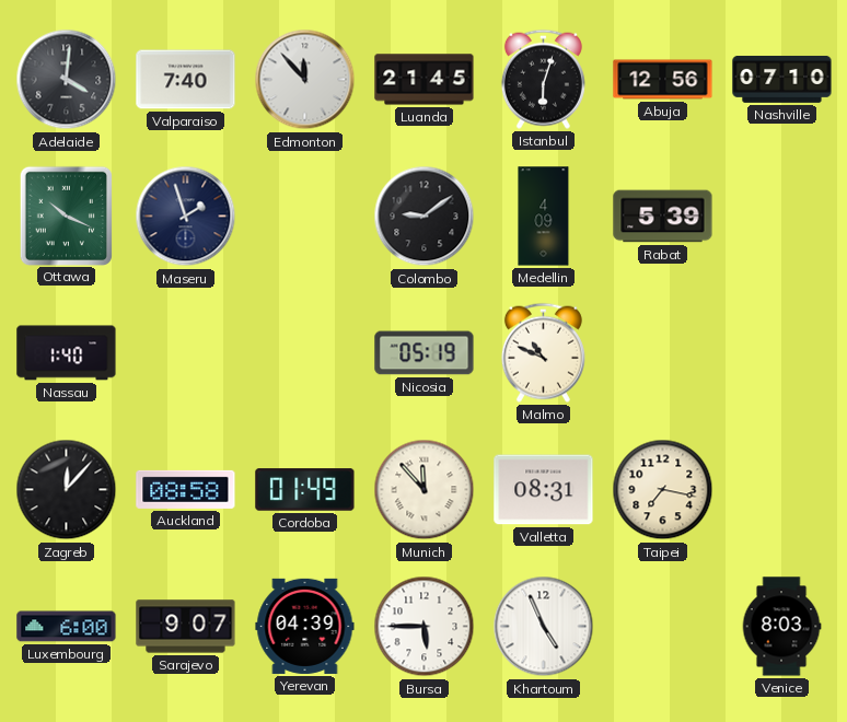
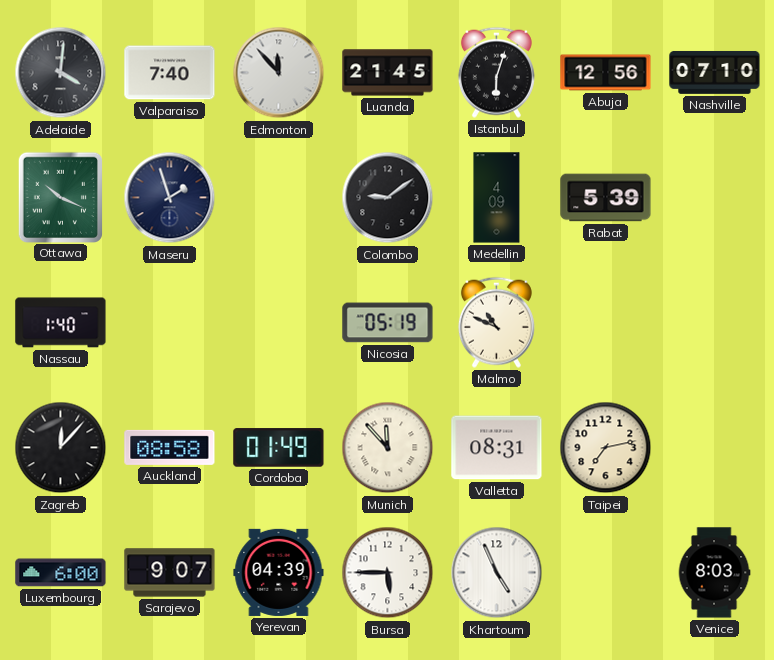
Taipei: 7:17 -> 7:13
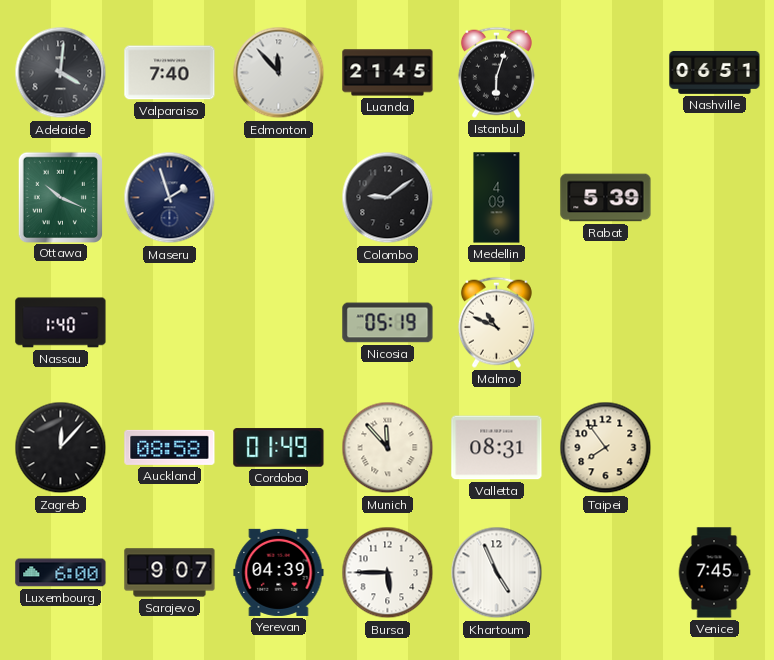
Abuja: 12:56 -> none
Nashville: 07:10 -> 06:51
Taipei: 7:13 -> 7:54
Venice: 8:03 -> 7:45
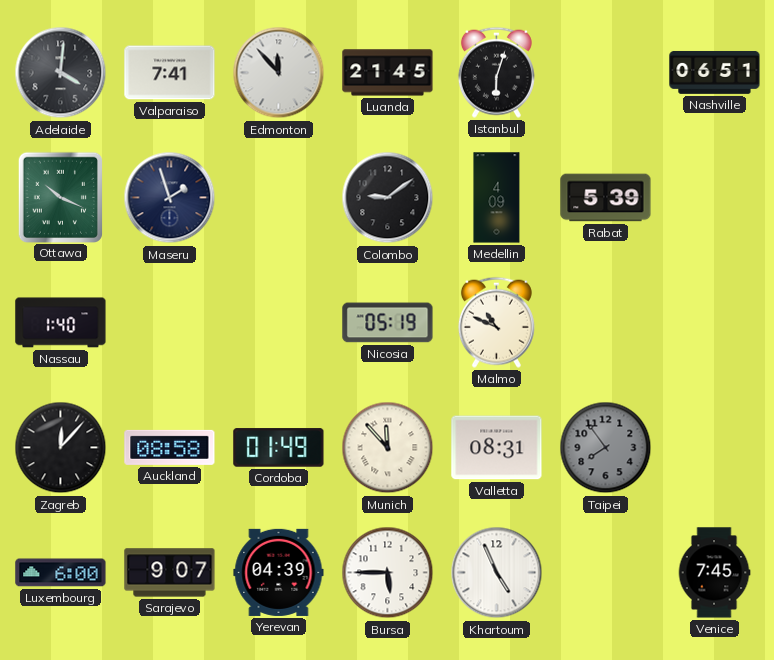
Valparaiso: 7:40 -> 7:41
Taipei dial: cream -> grey
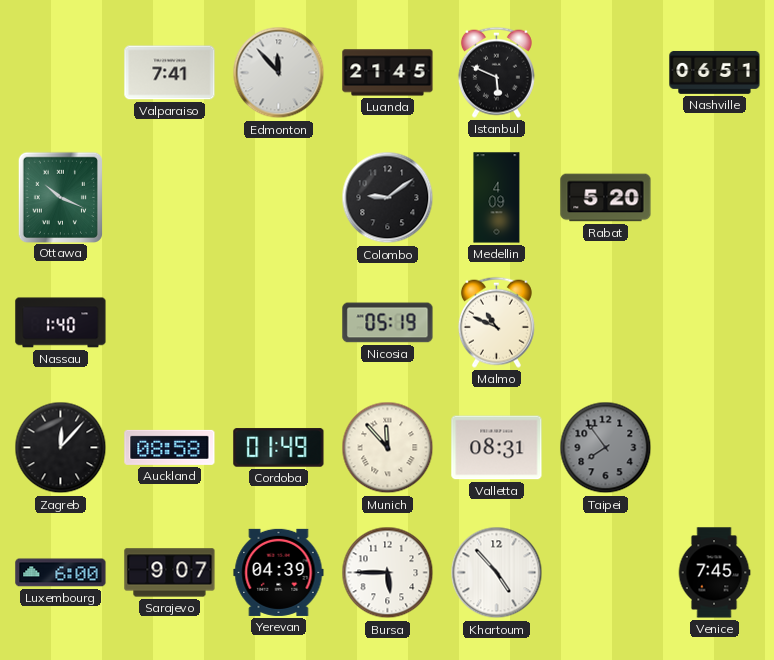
Adelaide: 4:01 -> none
Istanbul: 6:03 -> 5:49
Maseru: 1:57 -> none
Rabat: 5:39 -> 5:20
Khartoum: 4:56 -> 4:53
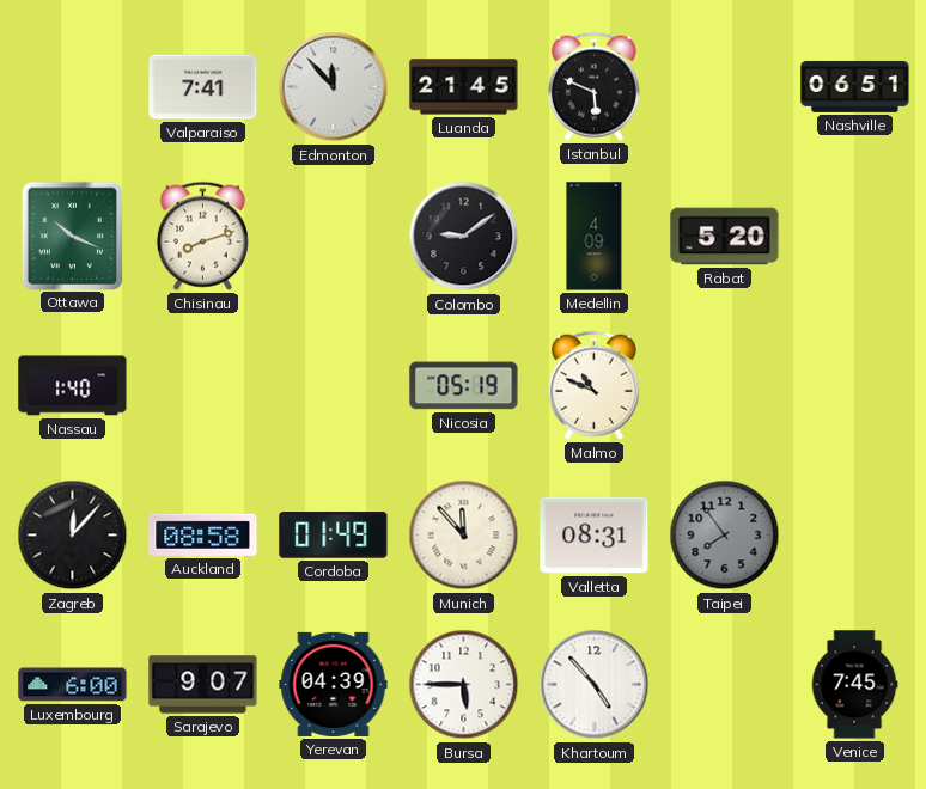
Chisinau: none -> 8:12
